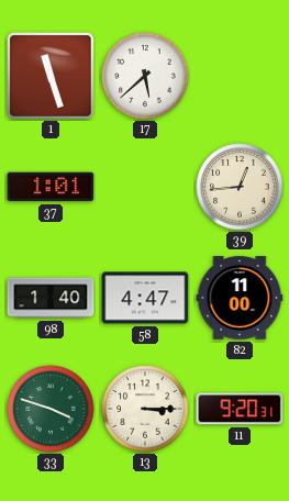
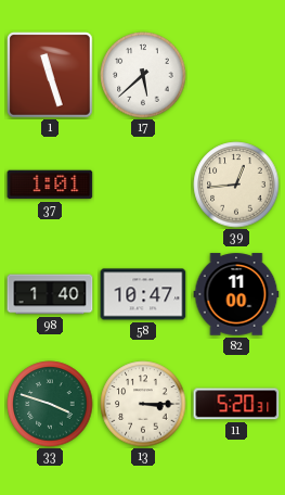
58: 4:47 -> 10:47
11: 9:20 -> 5:20
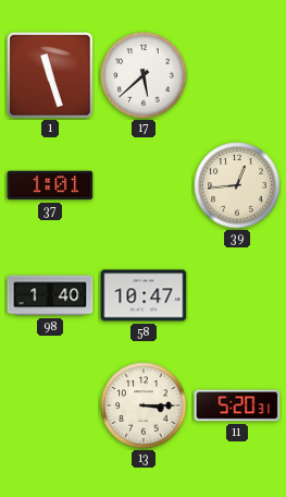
82: 11:00 -> none
33: 3:48 -> none
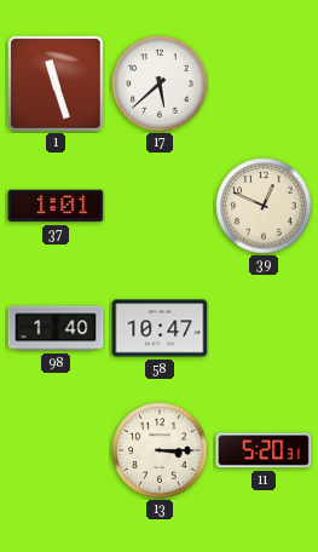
39: 12:44 -> 12:49
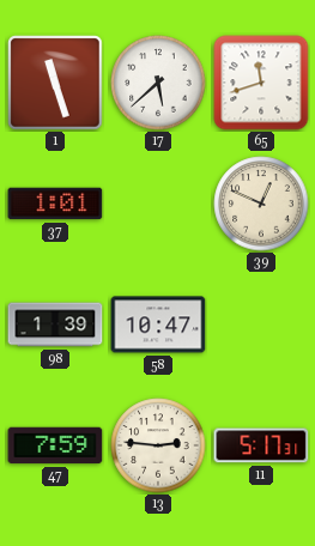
65: none -> 11:42
98: 1:40 -> 1:39
47: none -> 7:59
13: 3:15 -> 2:46
11: 5:20 -> 5:17
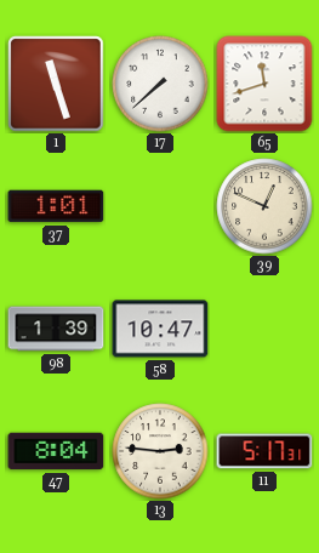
17: 5:38 -> 7:38
47: 7:59 -> 8:04
